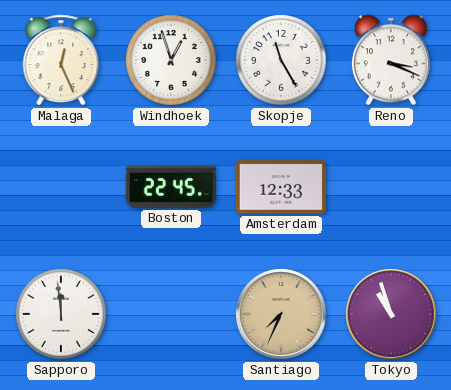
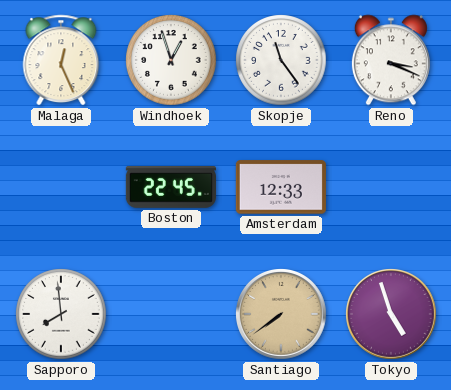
Skopje: 11:25 -> 11:24
Sapporo: 11:59 -> 7:59
Santiago: 7:34 -> 7:39
Tokyo: 10:57 -> 4:57
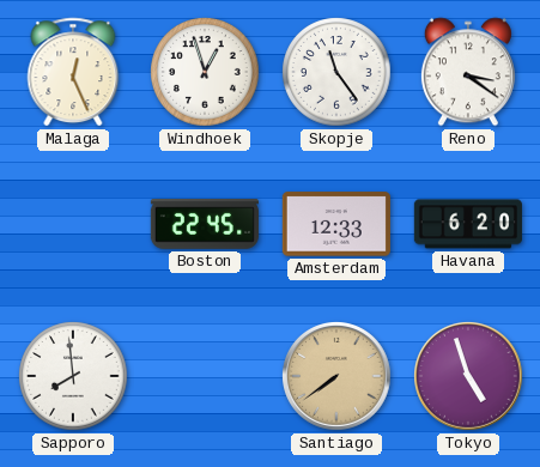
Reno: 3:19 -> 3:21
Havana: none -> 6:20
